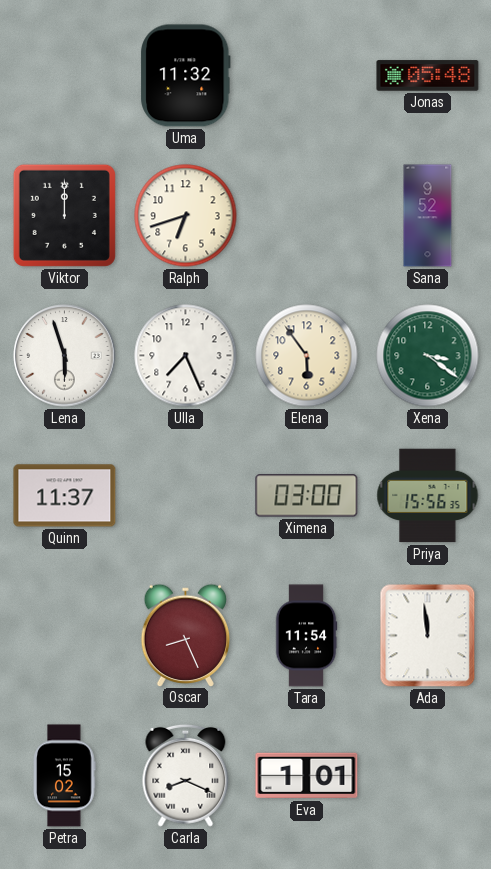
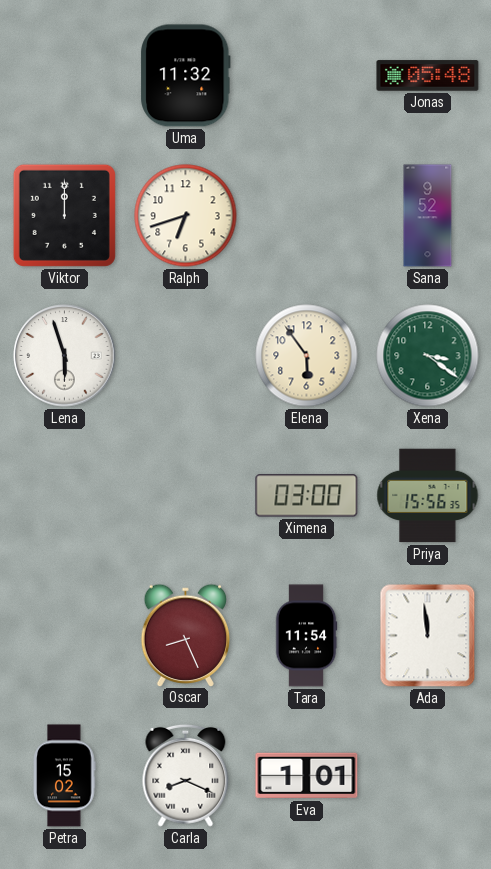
Ulla: 7:26 -> none
Quinn: 11:37 -> none
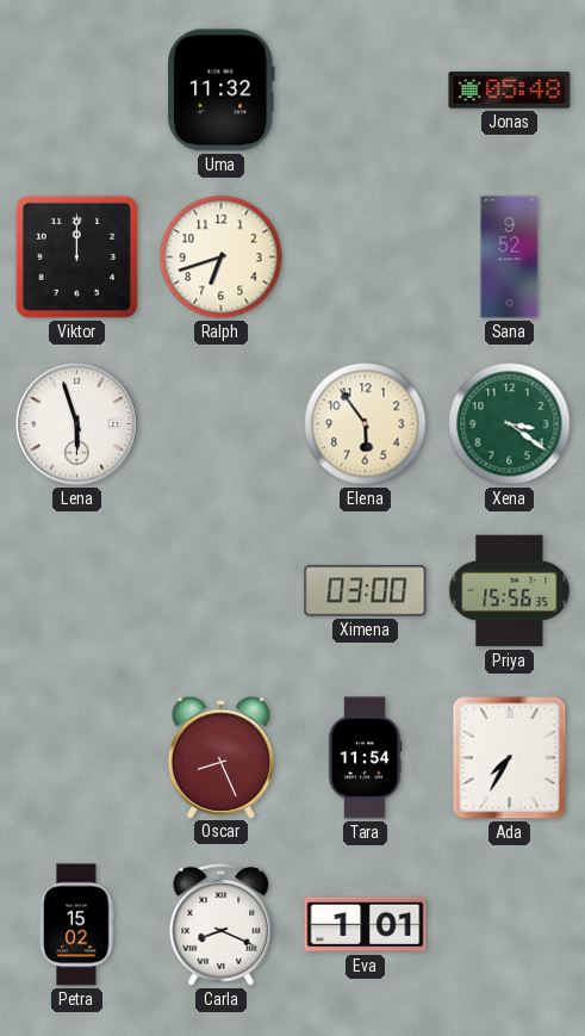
Ada: 11:59 -> 7:35
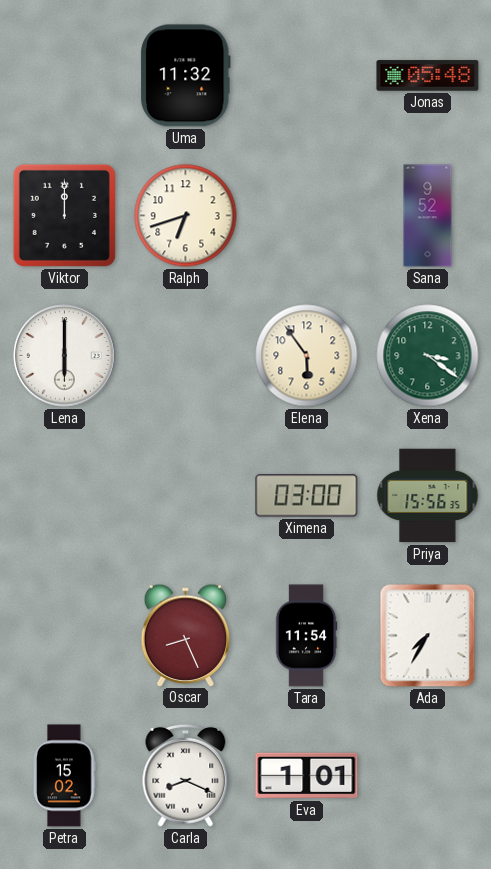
Lena: 5:57 -> 6:00
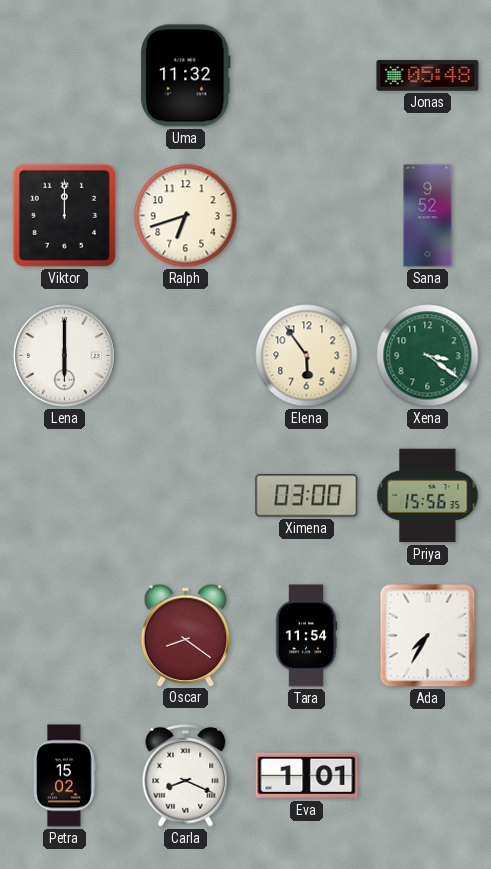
Oscar: 8:26 -> 8:21
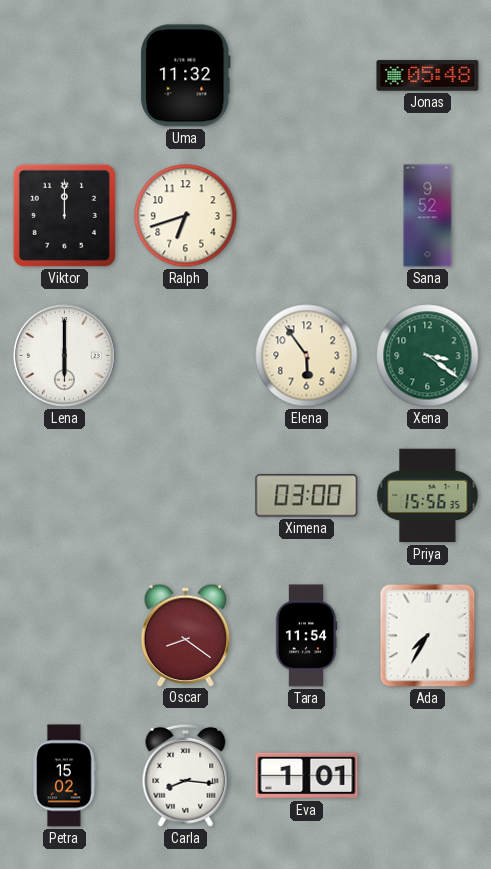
Carla: 8:19 -> 8:16
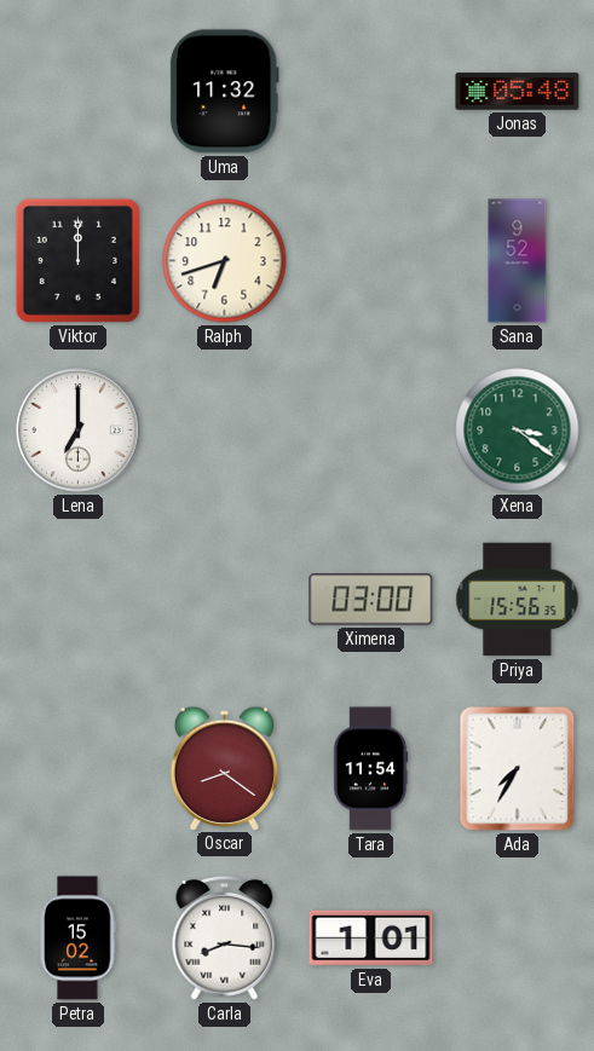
Lena: 6:00 -> 7:00
Elena: 5:54 -> none
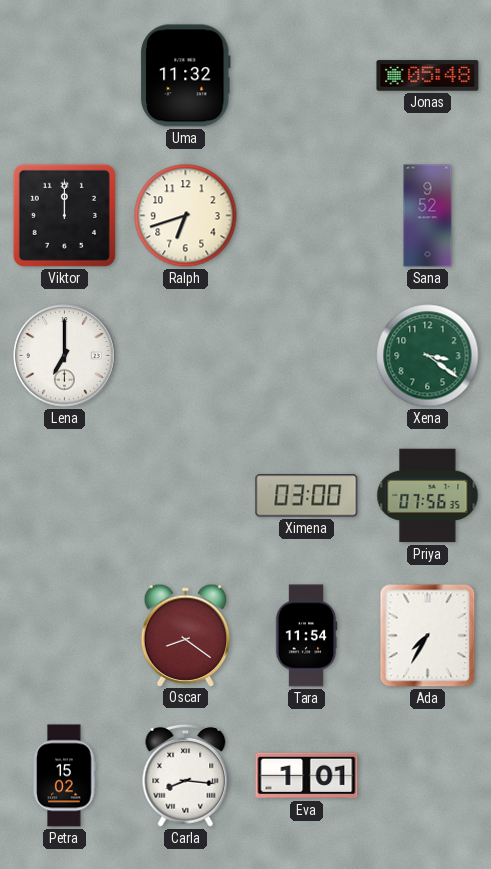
Priya: 15:56 -> 07:56
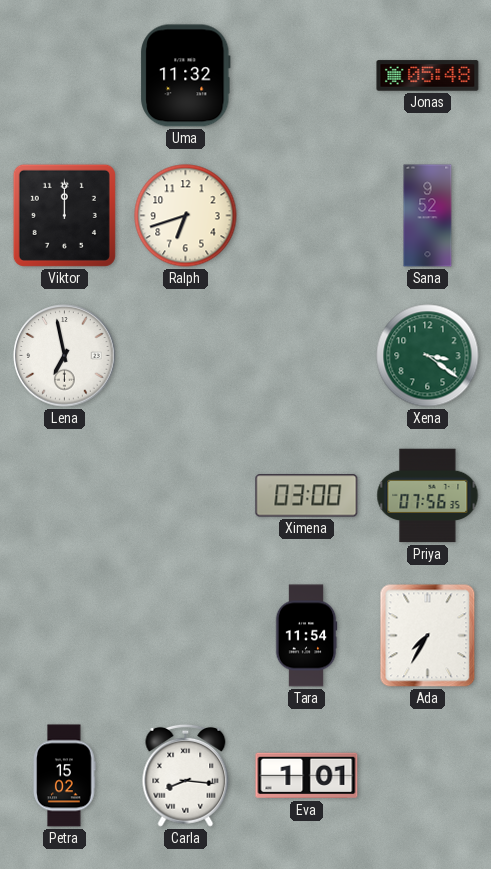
Lena: 7:00 -> 6:58
Oscar: 8:21 -> none
